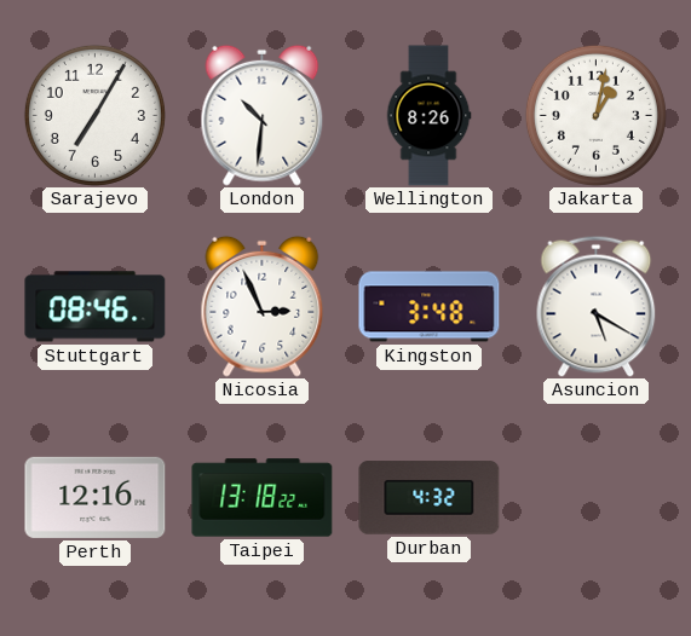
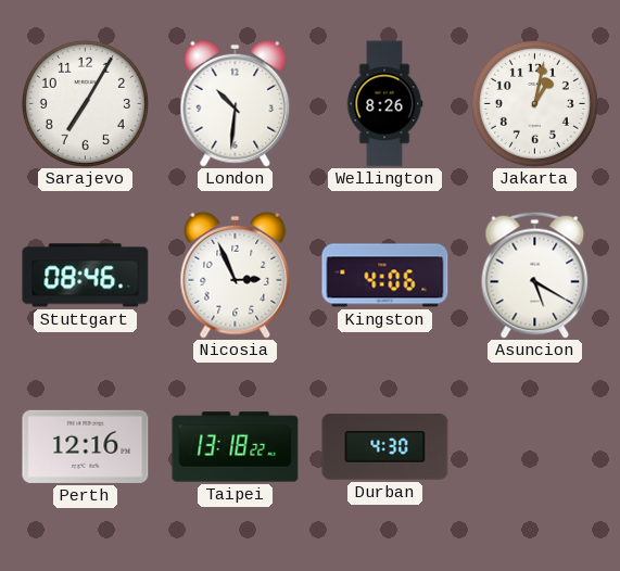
Kingston: 3:48 -> 4:06
Durban: 4:32 -> 4:30
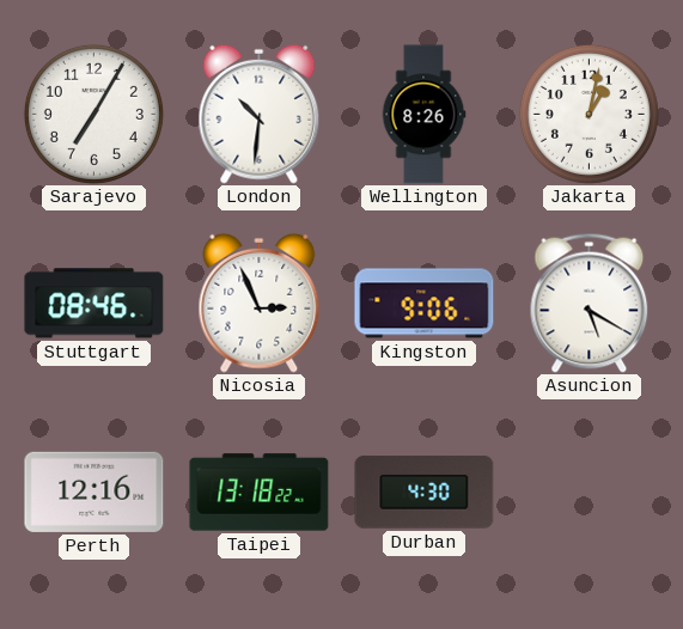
Kingston: 4:06 -> 9:06
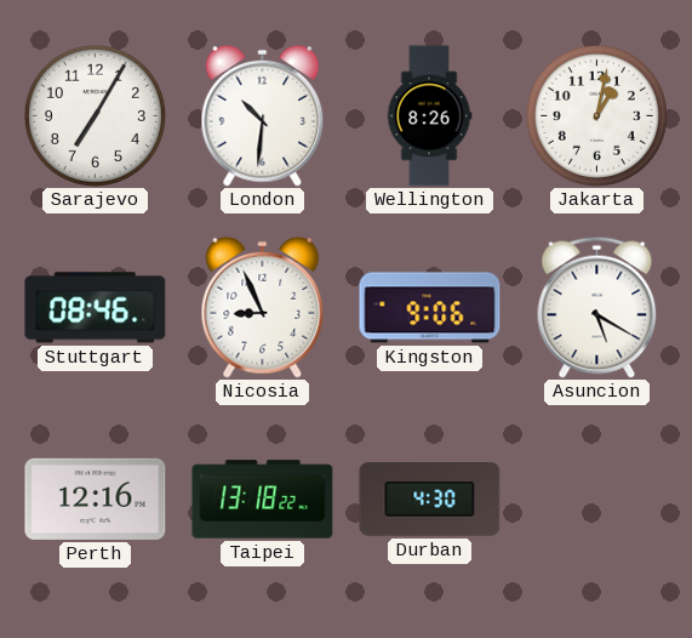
Nicosia: 2:56 -> 8:56
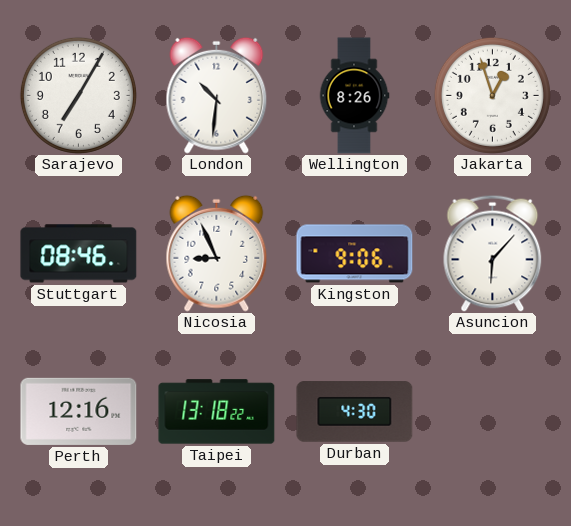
Jakarta: 1:02 -> 12:57
Asuncion: 5:20 -> 6:07
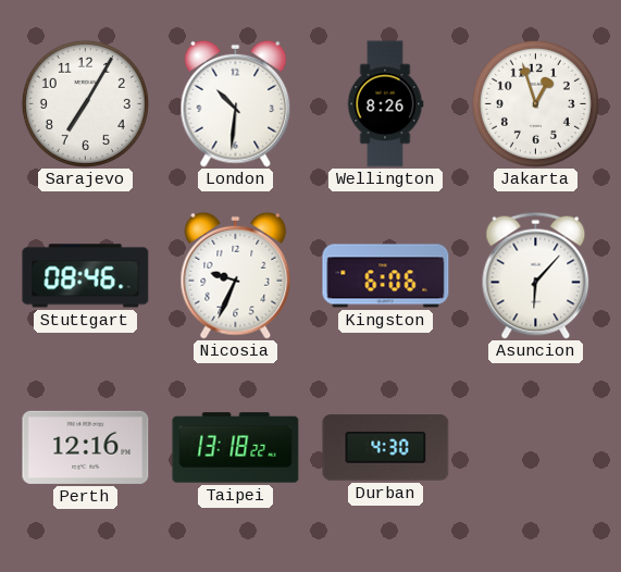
Nicosia: 8:56 -> 9:34
Kingston: 9:06 -> 6:06
